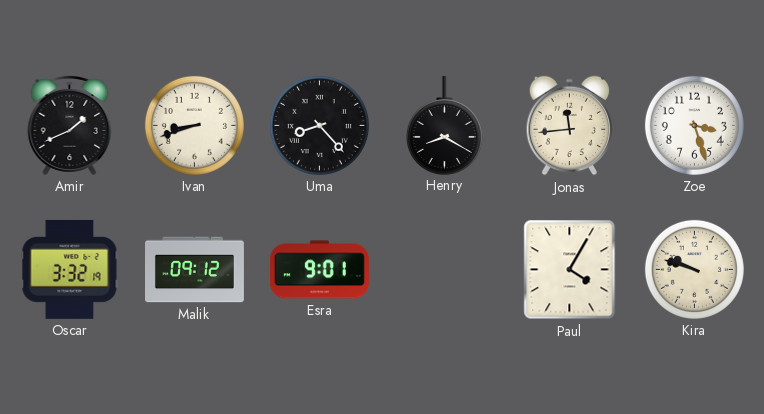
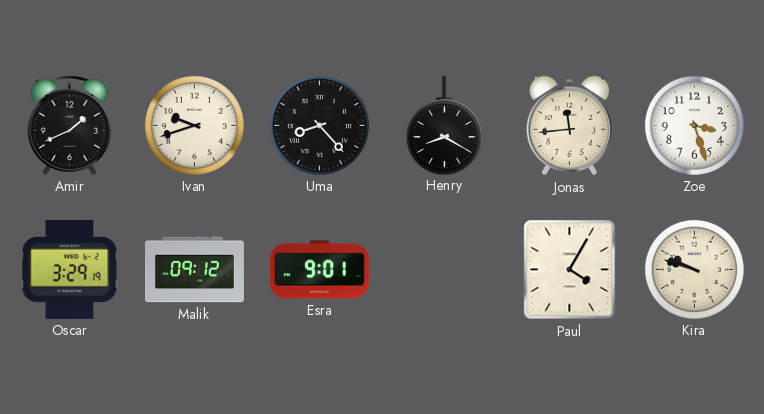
Ivan: 8:42 -> 9:42
Oscar: 3:32 -> 3:29
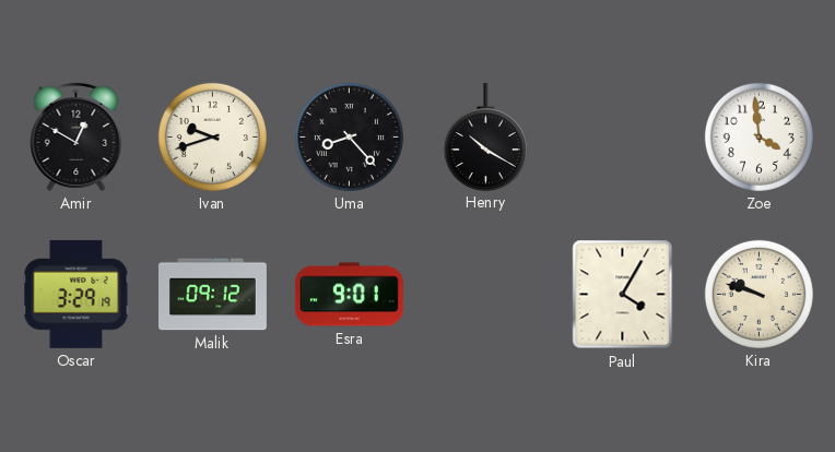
Amir: 1:41 -> 12:50
Henry: 8:20 -> 10:20
Jonas: 11:44 -> none
Zoe: 3:27 -> 3:59
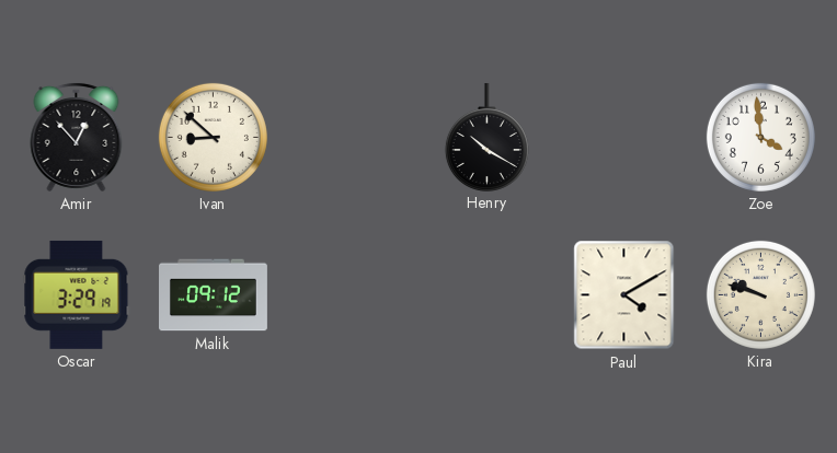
Amir: 12:50 -> 12:53
Ivan: 9:42 -> 8:52
Uma: 8:23 -> none
Esra: 9:01 -> none
Paul: 4:05 -> 4:10
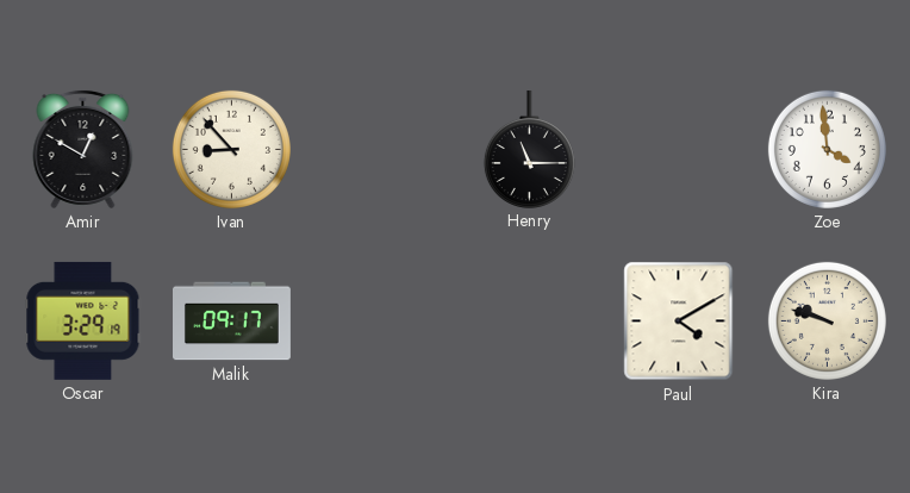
Amir: 12:53 -> 12:50
Ivan: 8:52 -> 8:53
Henry: 10:20 -> 11:15
Malik: 09:12 -> 09:17
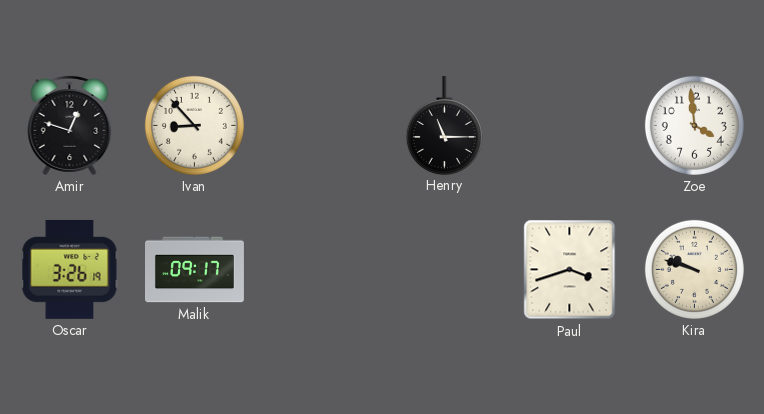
Amir: 12:50 -> 12:48
Oscar: 3:29 -> 3:26
Paul: 4:10 -> 3:42
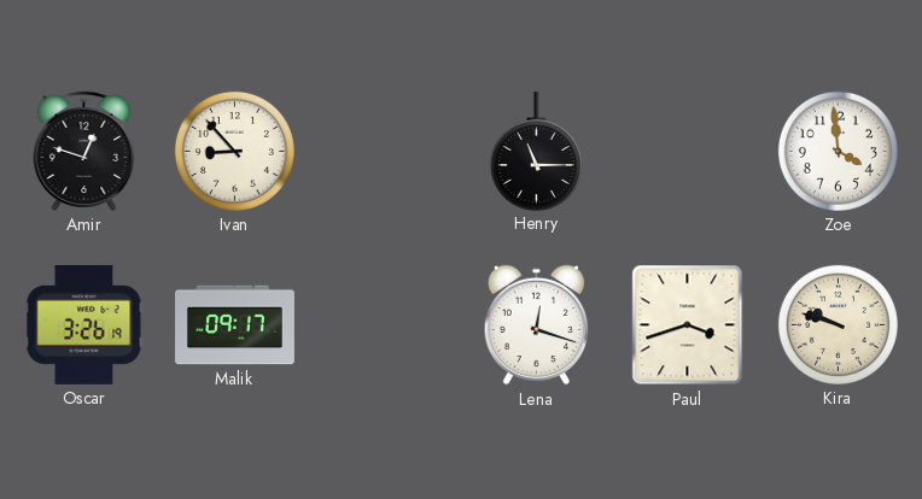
Lena: none -> 12:18
